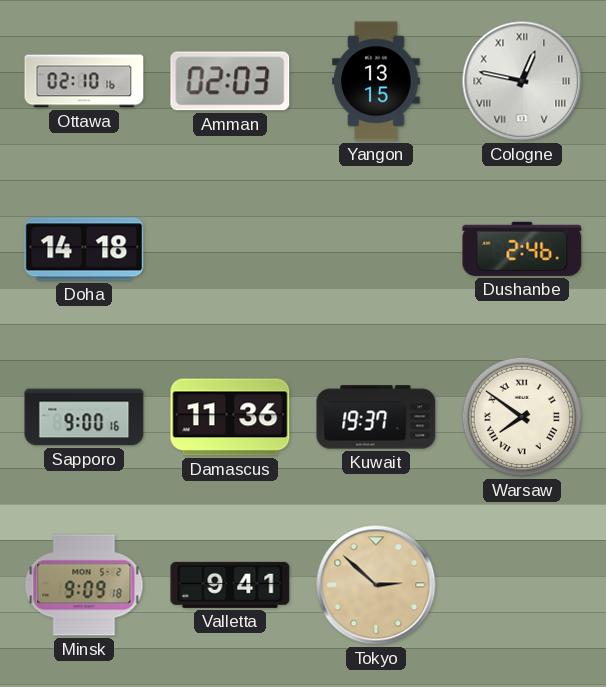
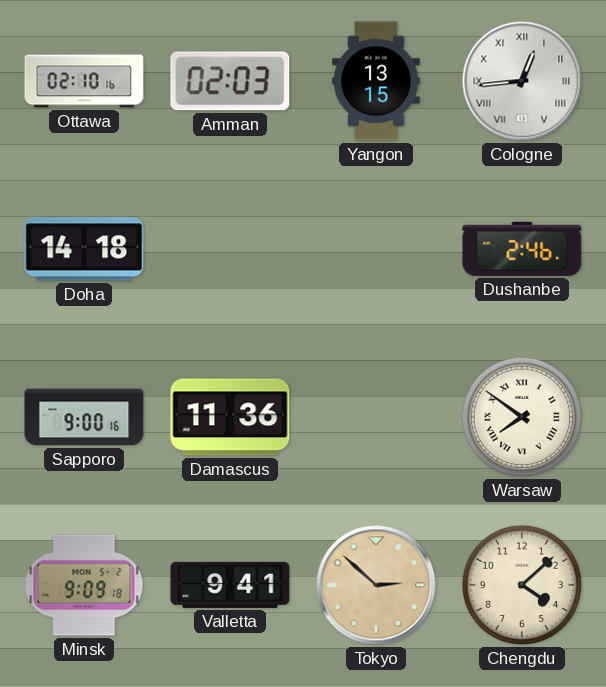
Cologne: 12:47 -> 12:44
Kuwait: 19:37 -> none
Chengdu: none -> 4:08
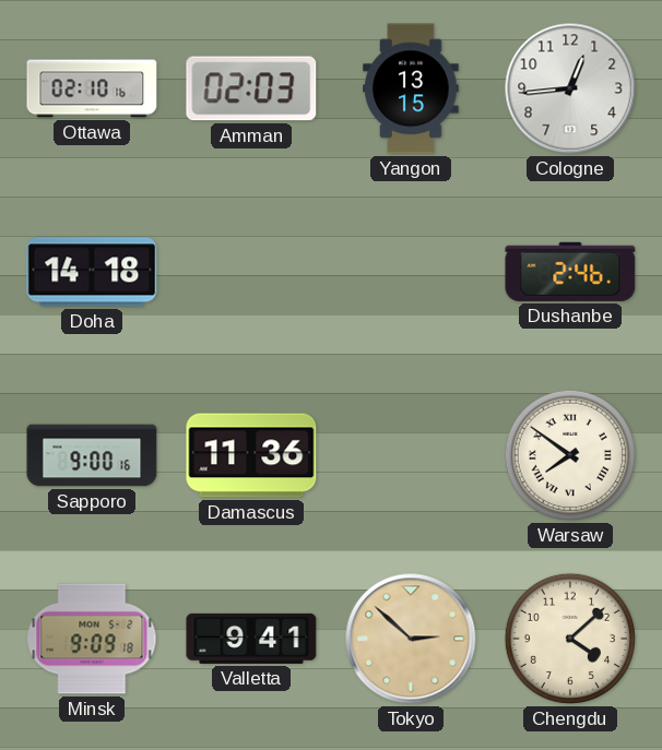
Cologne numerals: Roman -> Arabic
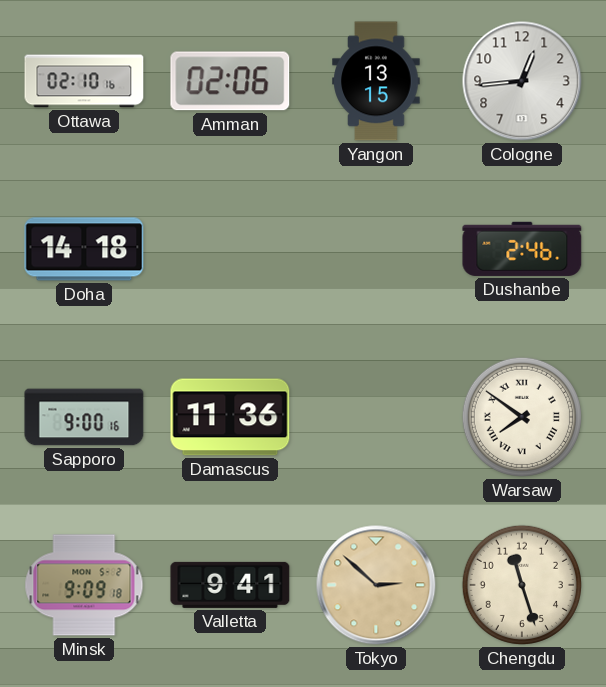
Amman: 02:03 -> 02:06
Chengdu: 4:08 -> 11:27
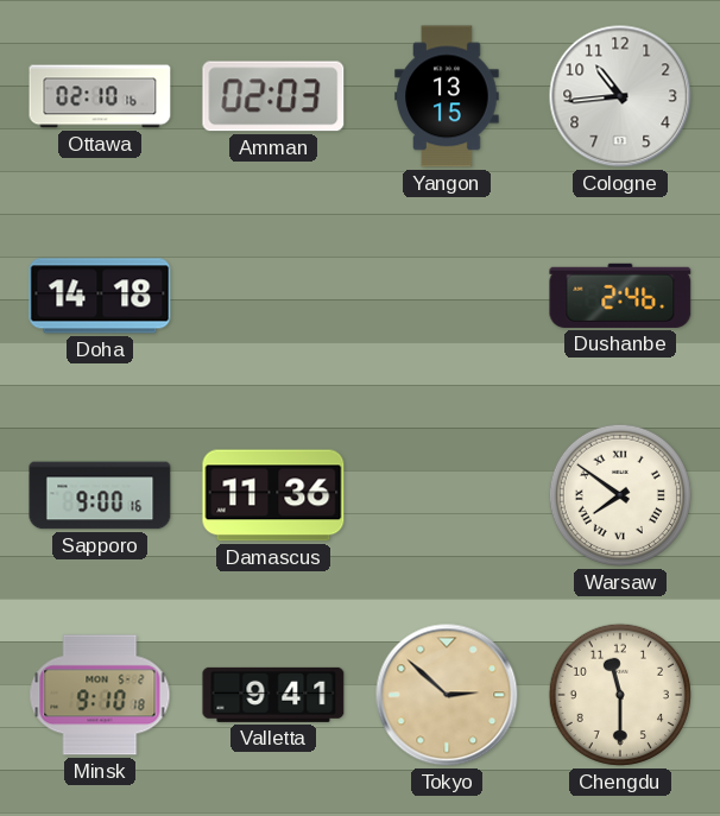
Amman: 02:06 -> 02:03
Cologne: 12:44 -> 10:44
Minsk: 9:09 -> 9:10
Chengdu: 11:27 -> 11:30
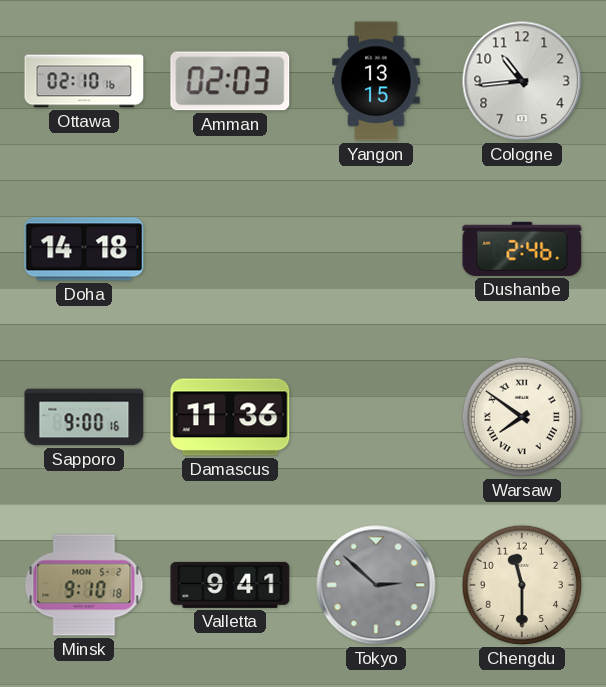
Tokyo dial: champagne -> grey
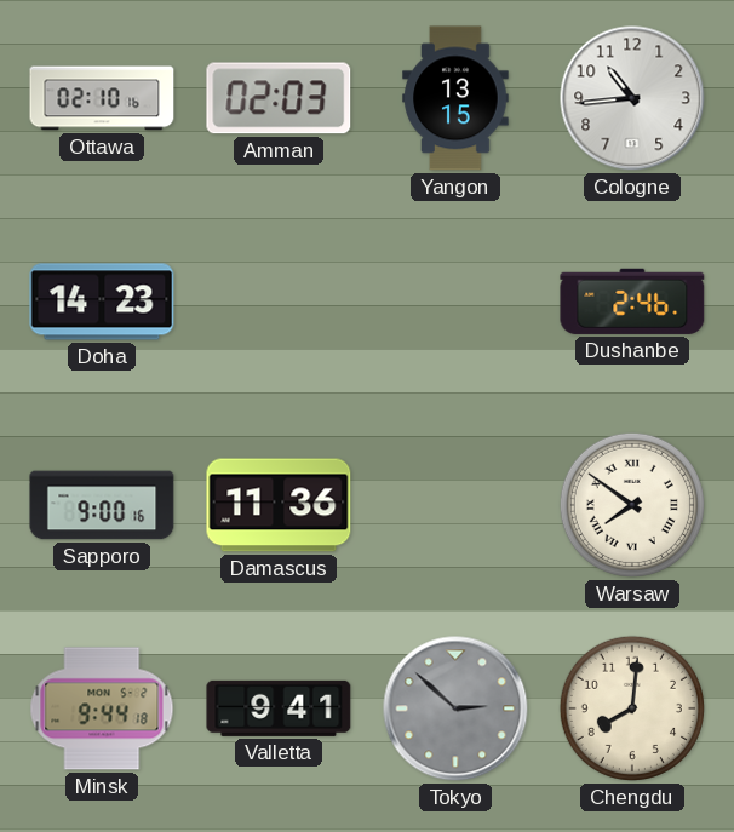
Doha: 14:18 -> 14:23
Minsk: 9:10 -> 9:44
Chengdu: 11:30 -> 8:01
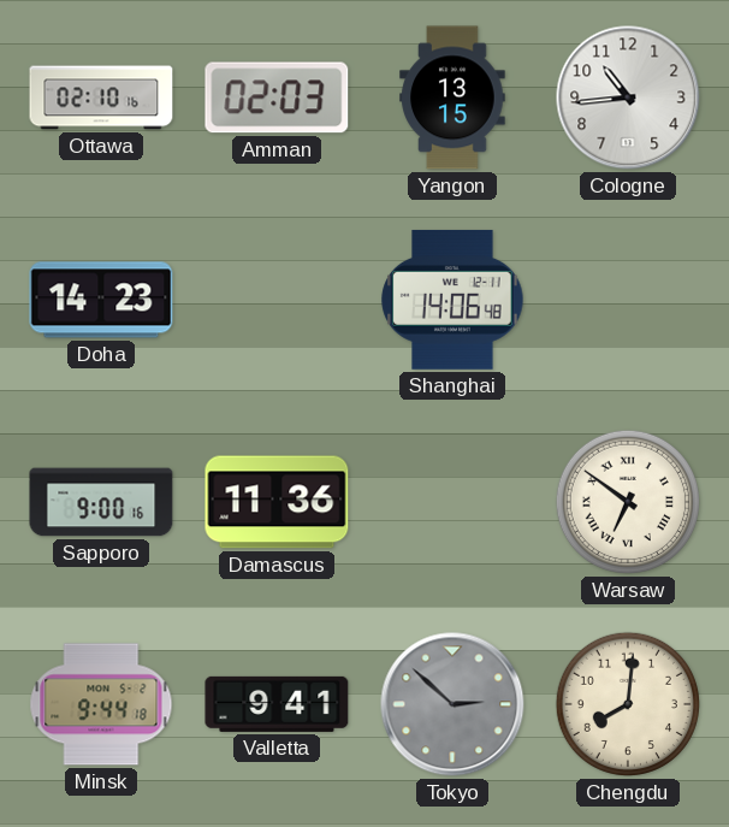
Shanghai: none -> 14:06
Dushanbe: 2:46 -> none
Warsaw: 7:51 -> 6:51
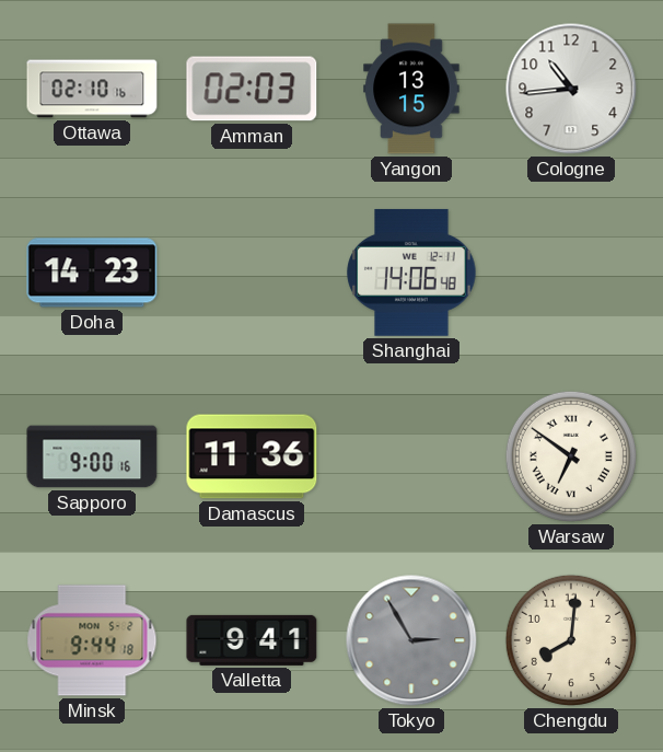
Tokyo: 2:52 -> 2:55
